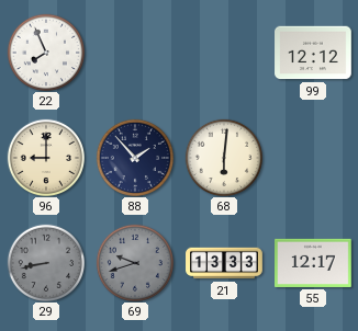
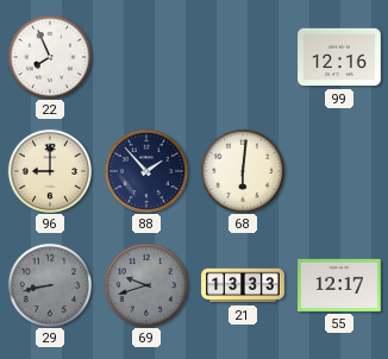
99: 12:12 -> 12:16
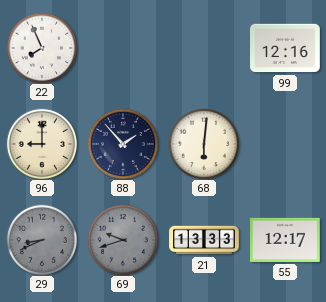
29: 8:43 -> 8:41
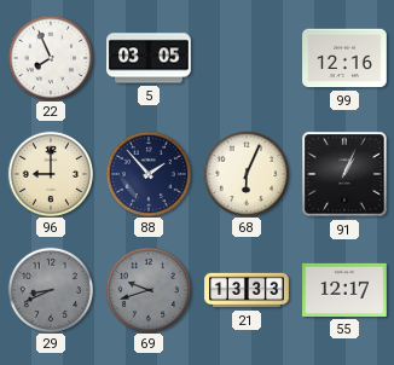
5: none -> 03:05
68: 6:01 -> 6:04
91: none -> 1:04
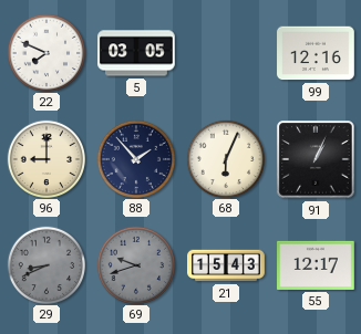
22: 7:56 -> 7:49
21: 13:33 -> 15:43
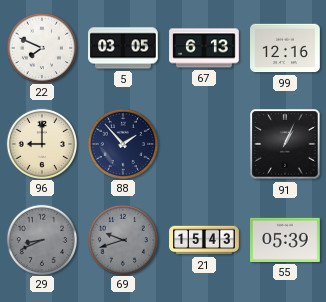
67: none -> 6:13
68: 6:04 -> none
55: 12:17 -> 05:39
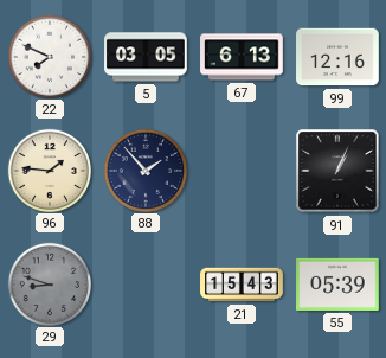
96: 9:00 -> 1:46
29: 8:41 -> 8:48
69: 9:42 -> none
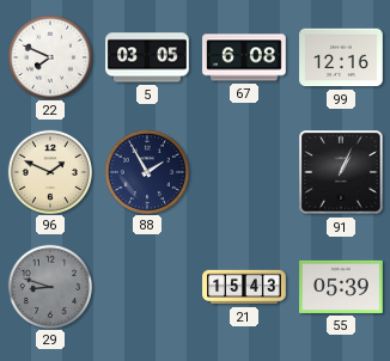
67: 6:13 -> 6:08
96: 1:46 -> 1:49
88: 1:53 -> 1:55
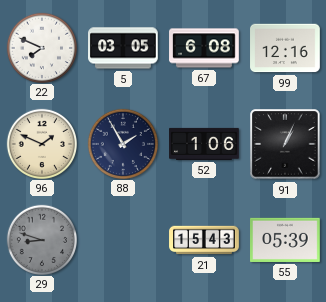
52: none -> 1:06
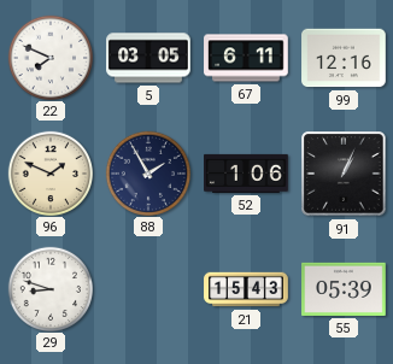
67: 6:08 -> 6:11
29 dial: grey -> white
